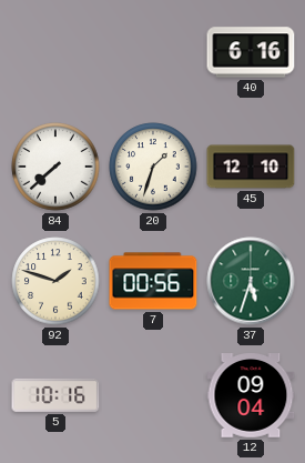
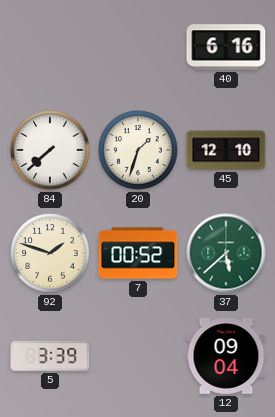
7: 00:56 -> 00:52
37: 5:33 -> 5:38
5: 10:16 -> 3:39
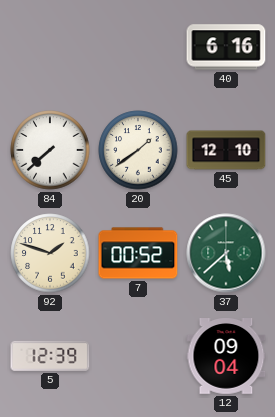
20: 1:33 -> 1:39
5: 3:39 -> 12:39
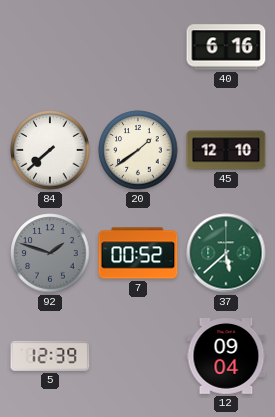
92 dial: cream -> grey
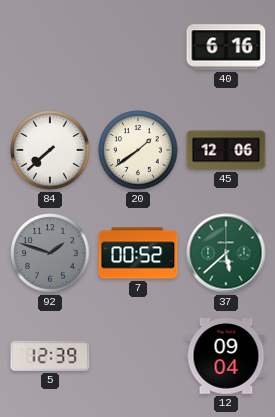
45: 12:10 -> 12:06
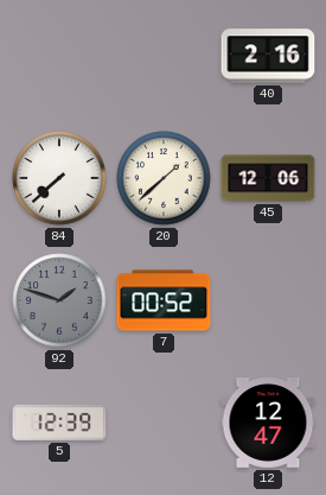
40: 6:16 -> 2:16
20: 1:39 -> 1:38
37: 5:38 -> none
12: 09:04 -> 12:47
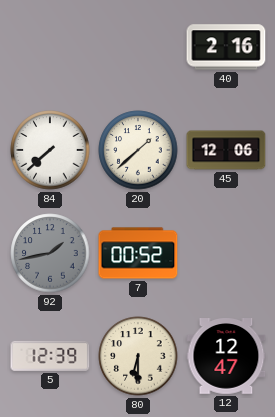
92: 1:48 -> 1:43
80: none -> 6:30
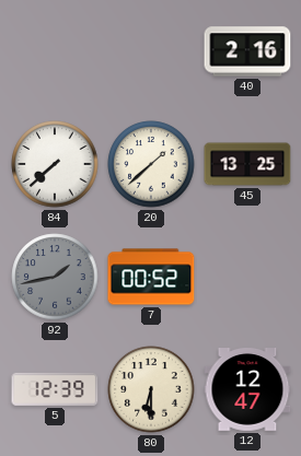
45: 12:06 -> 13:25
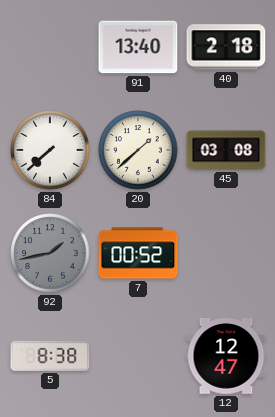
91: none -> 13:40
40: 2:16 -> 2:18
45: 13:25 -> 03:08
5: 12:39 -> 8:38
80: 6:30 -> none
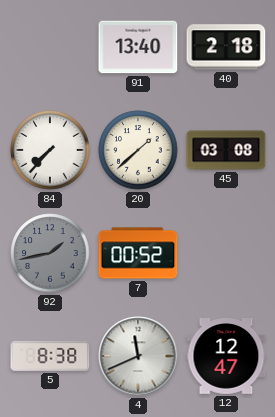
84: 7:38 -> 7:37
4: none -> 11:41
